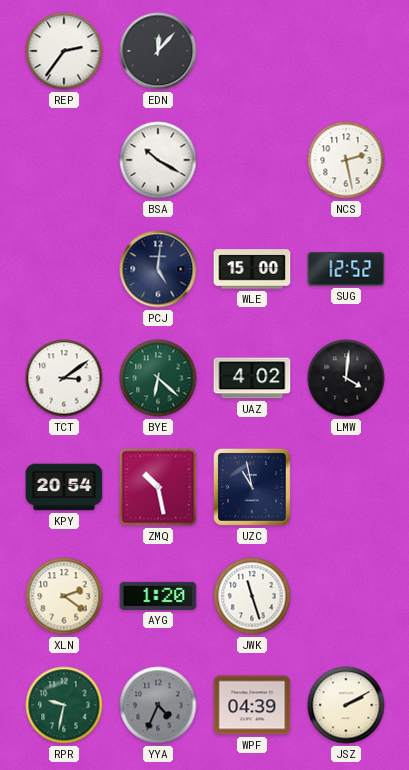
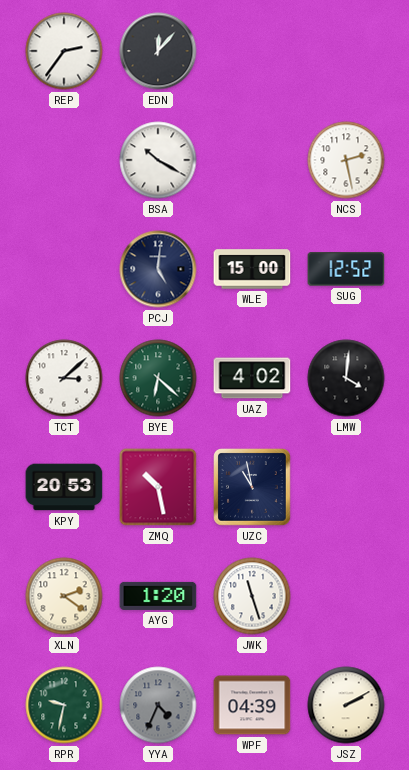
TCT: 3:09 -> 3:08
KPY: 20:54 -> 20:53
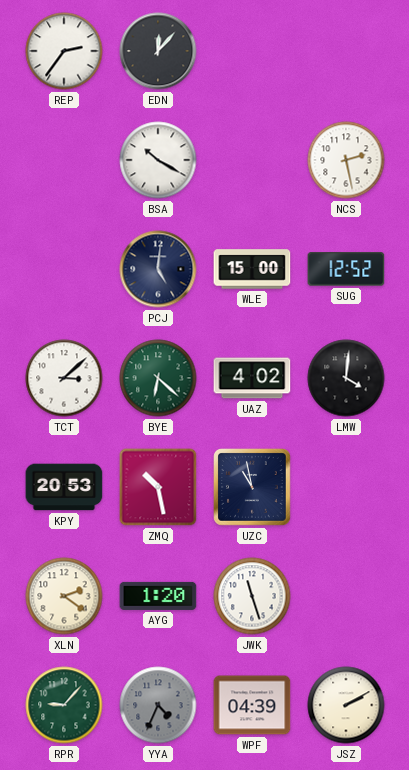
RPR: 9:32 -> 9:07
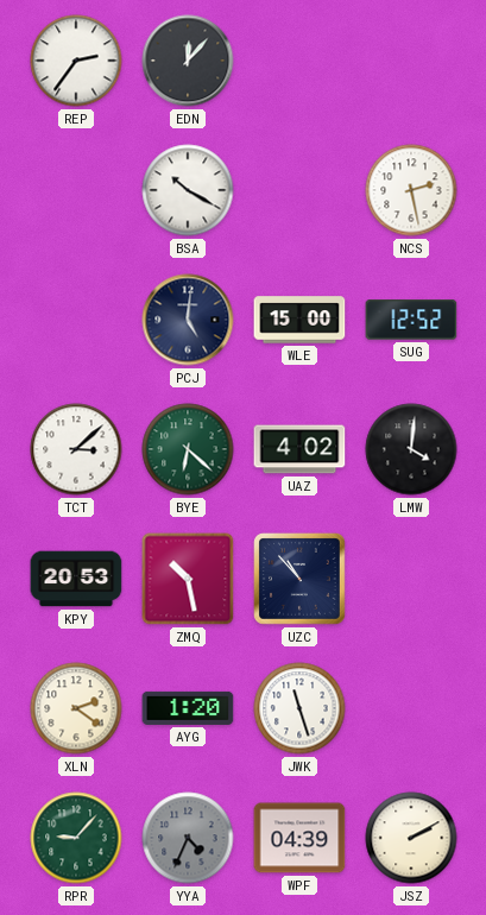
UZC: 10:58 -> 10:53
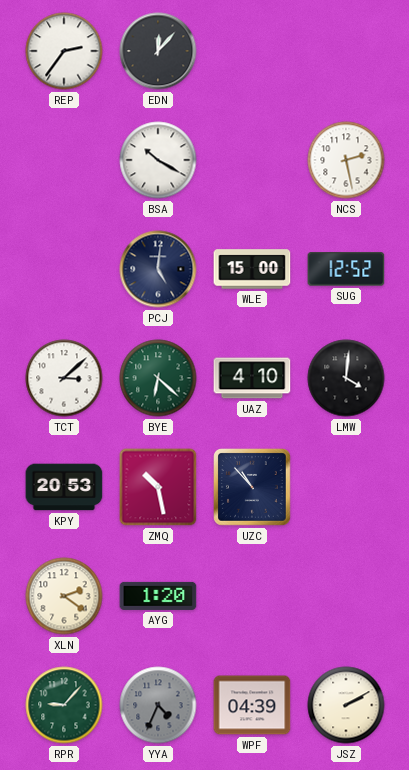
UAZ: 4:02 -> 4:10
JWK: 11:27 -> none
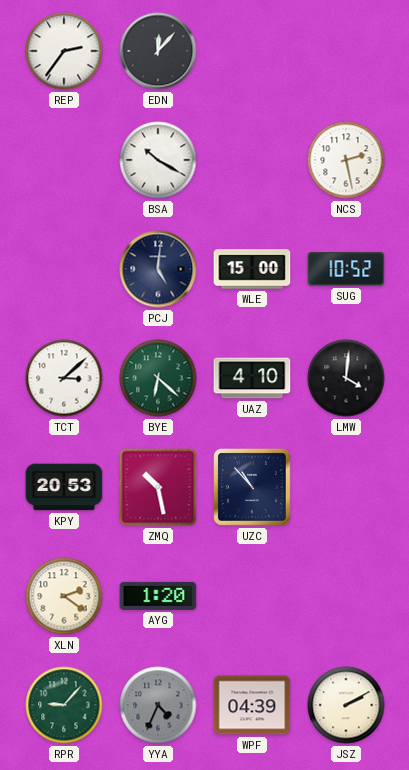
SUG: 12:52 -> 10:52
